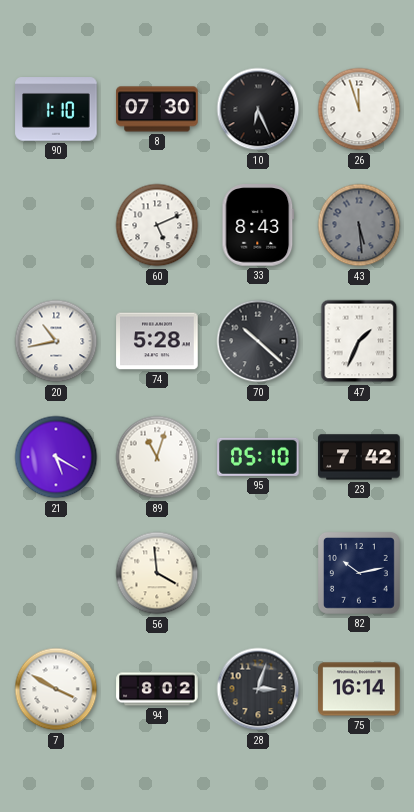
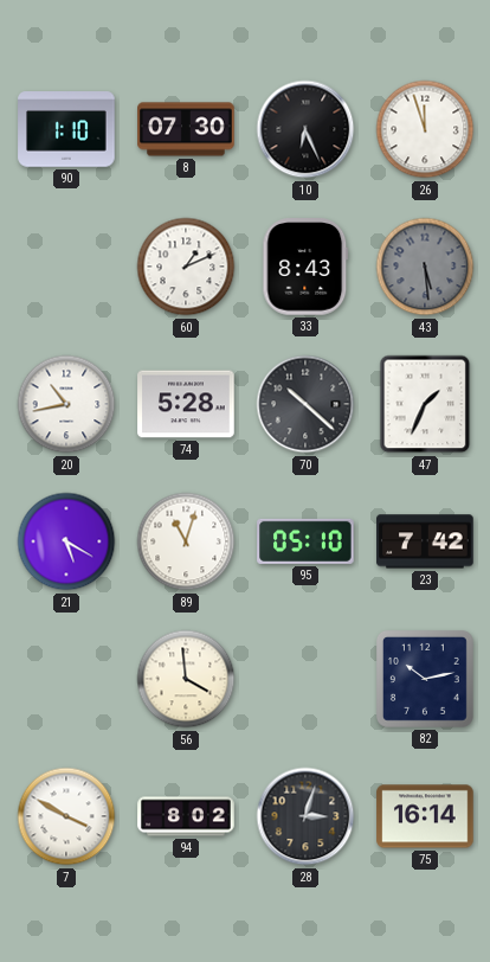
60: 5:11 -> 1:11
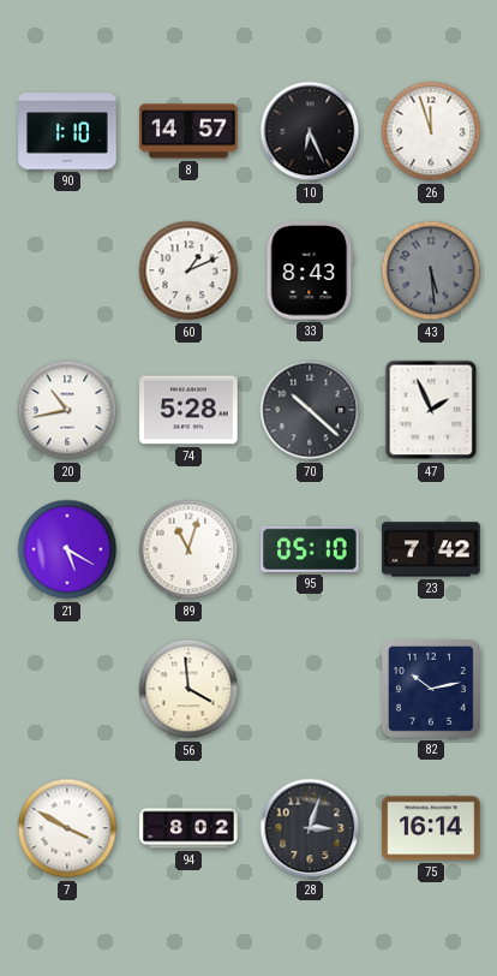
8: 07:30 -> 14:57
47: 1:34 -> 1:56
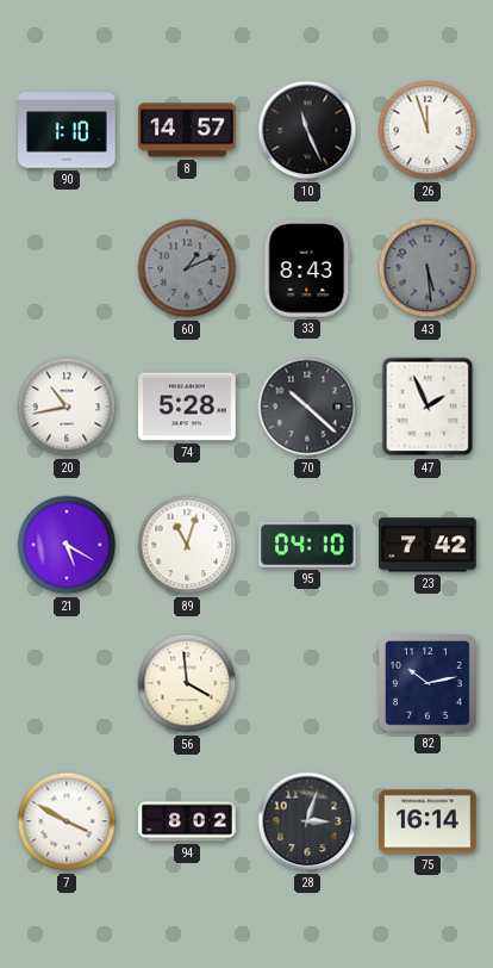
10: 6:26 -> 11:26
60 dial: white -> grey
95: 05:10 -> 04:10
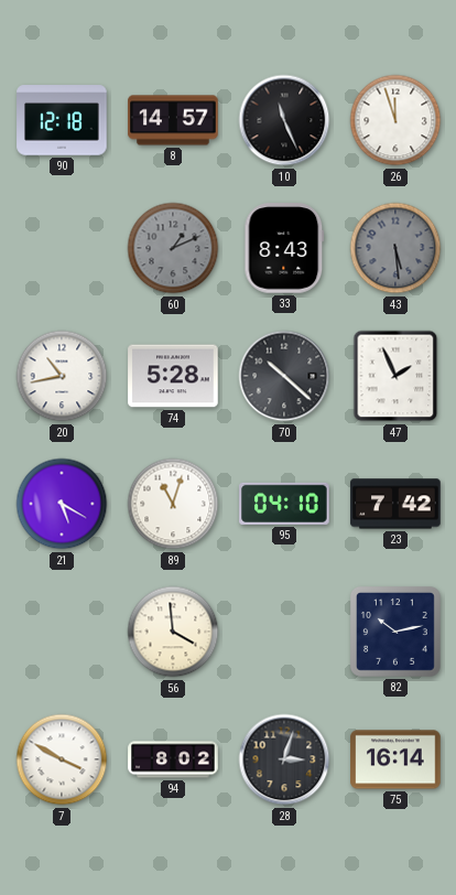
90: 1:10 -> 12:18
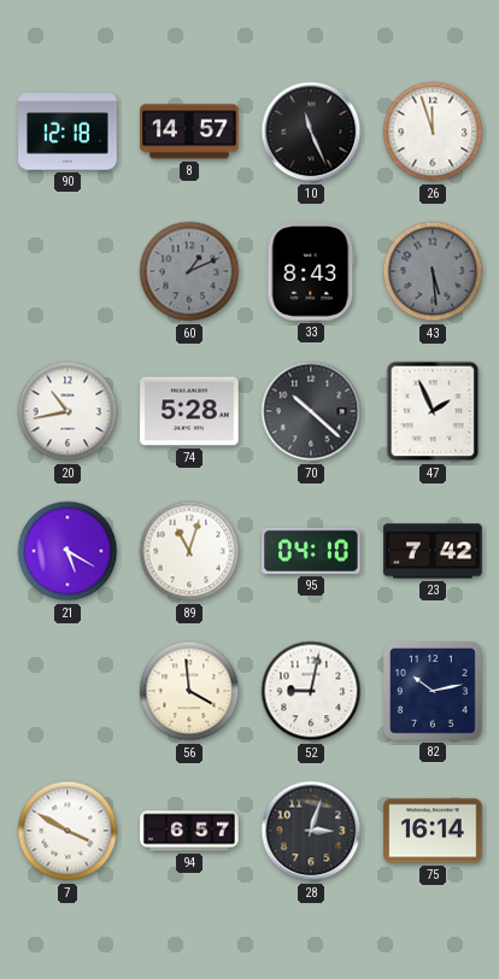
52: none -> 9:02
94: 8:02 -> 6:57
